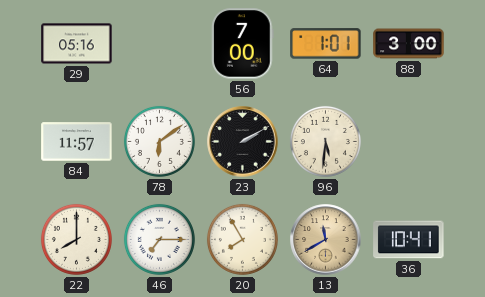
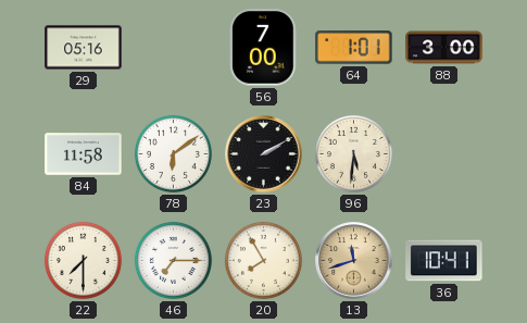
84: 11:57 -> 11:58
22: 8:00 -> 7:30
13: 11:40 -> 11:42
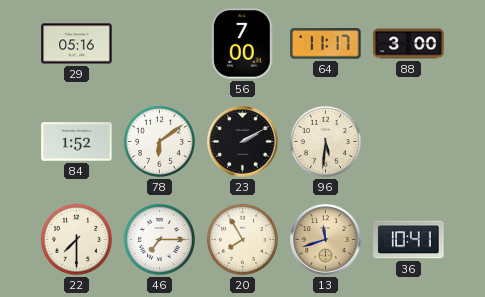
64: 1:01 -> 11:17
84: 11:58 -> 1:52
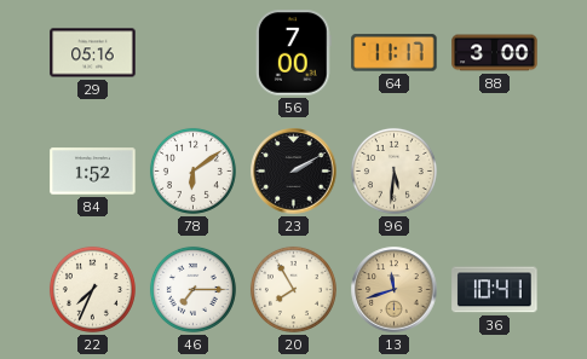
22: 7:30 -> 7:34
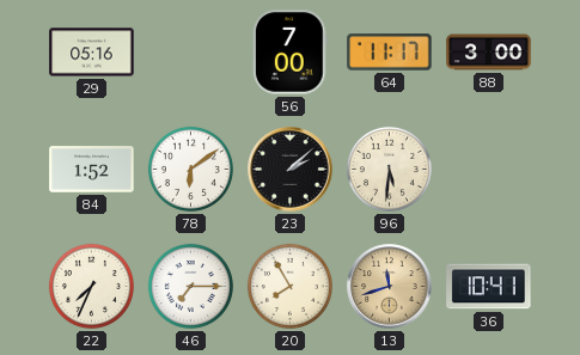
23: 2:10 -> 2:08
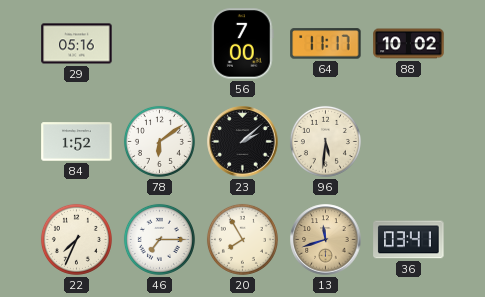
88: 3:00 -> 10:02
36: 10:41 -> 03:41
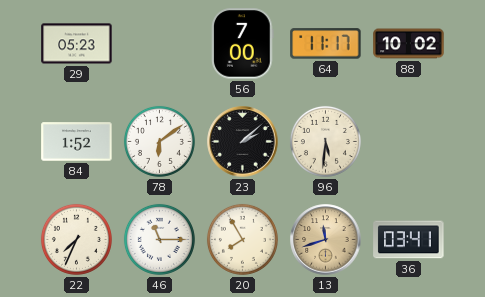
29: 05:16 -> 05:23
46: 7:15 -> 11:15
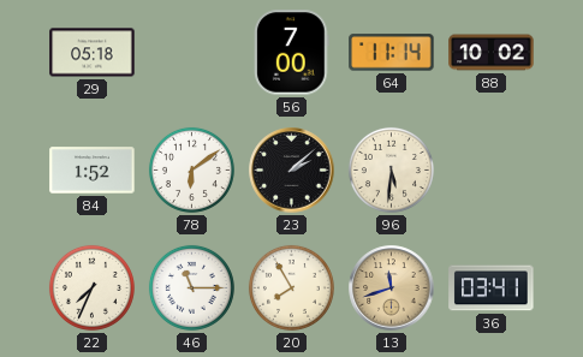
29: 05:23 -> 05:18
64: 11:17 -> 11:14
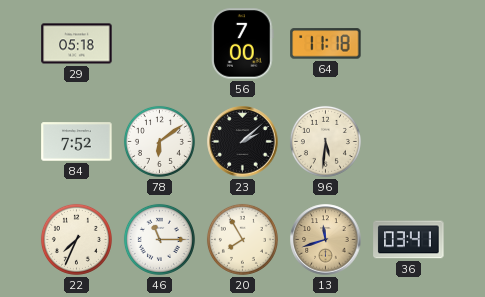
64: 11:14 -> 11:18
88: 10:02 -> none
84: 1:52 -> 7:52
